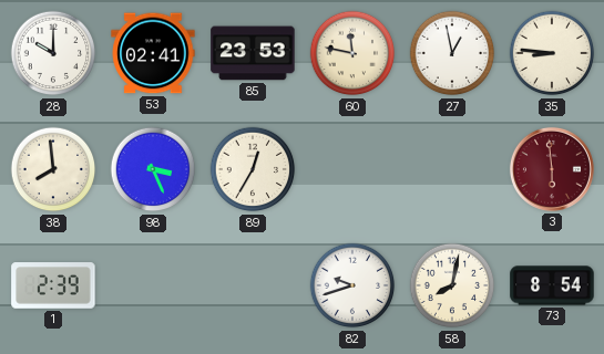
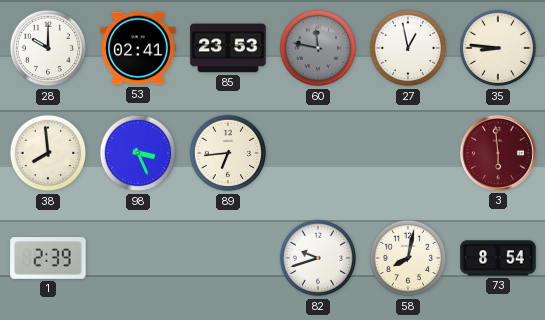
60 dial: cream -> grey
89: 12:35 -> 6:44
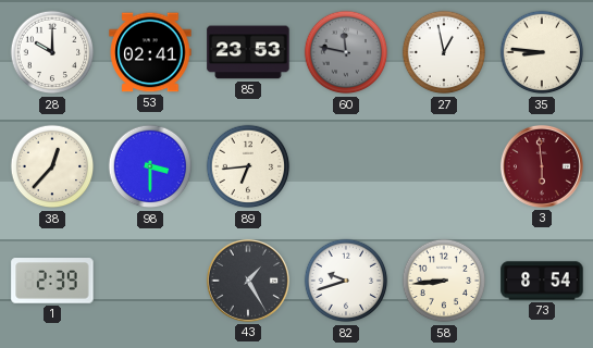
38: 7:59 -> 12:37
98: 3:26 -> 3:30
43: none -> 1:25
58: 8:02 -> 8:44
